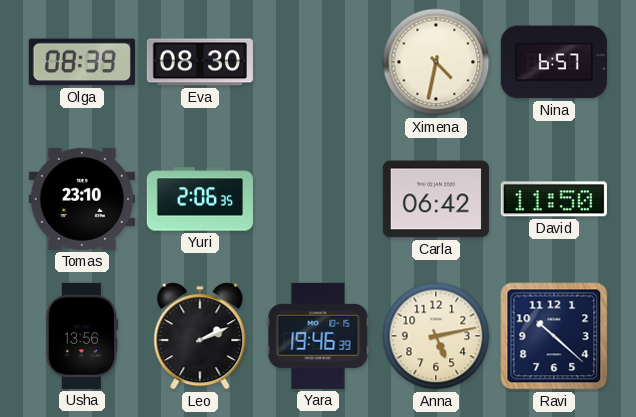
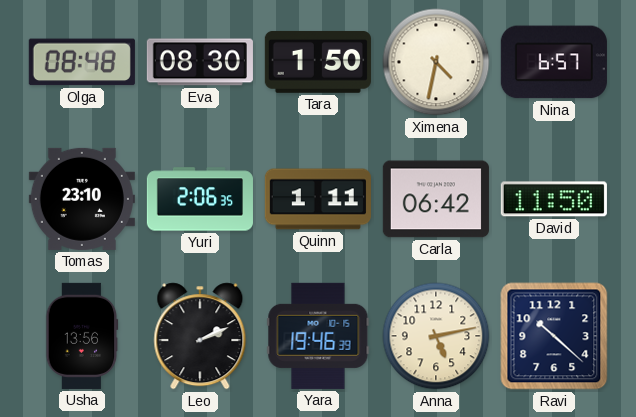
Olga: 08:39 -> 08:48
Tara: none -> 1:50
Quinn: none -> 1:11
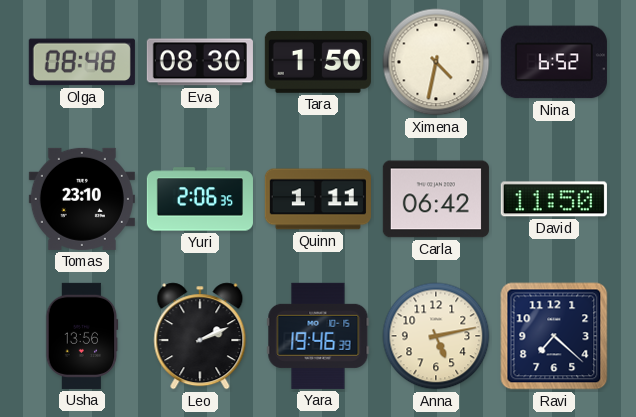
Nina: 6:57 -> 6:52
Ravi: 10:22 -> 7:22
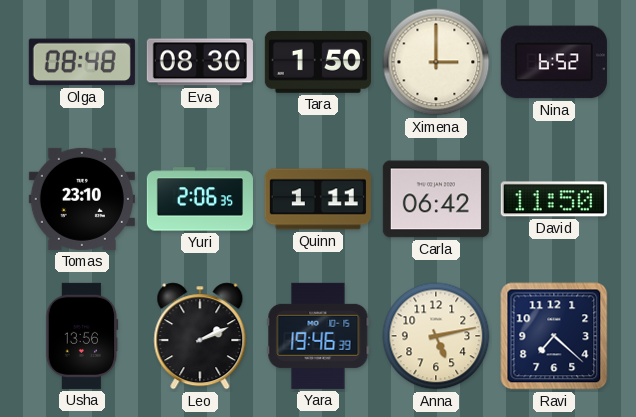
Ximena: 4:32 -> 3:00
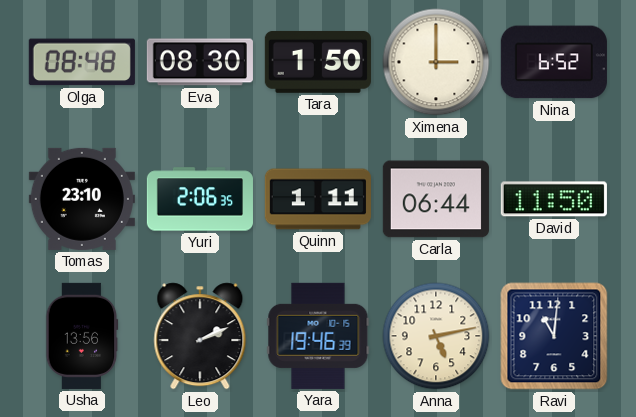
Carla: 06:42 -> 06:44
Ravi: 7:22 -> 11:01
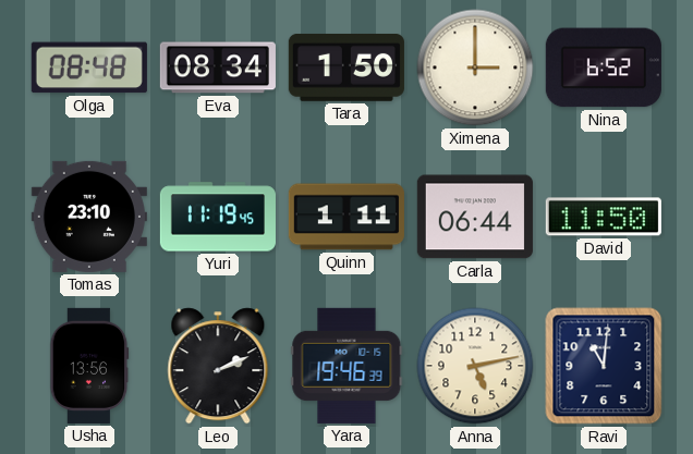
Eva: 08:30 -> 08:34
Yuri: 2:06 -> 11:19
